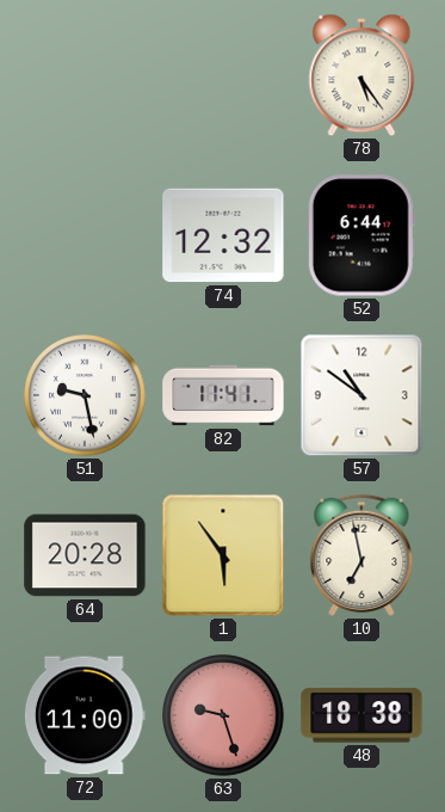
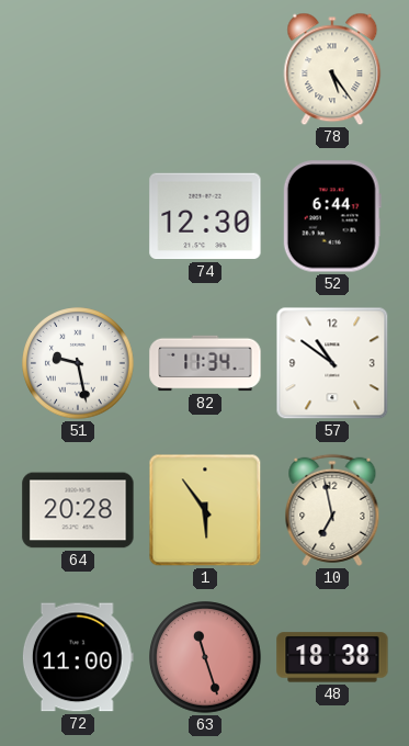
74: 12:32 -> 12:30
82: 11:41 -> 11:34
63: 9:27 -> 11:27
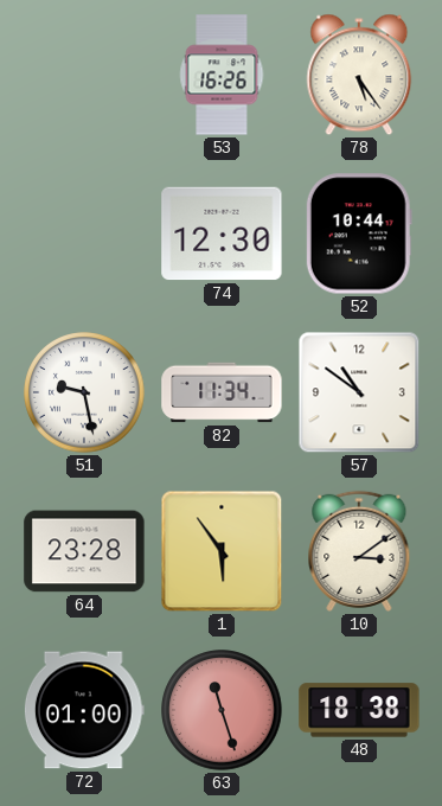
53: none -> 16:26
52: 6:44 -> 10:44
64: 20:28 -> 23:28
10: 6:58 -> 3:09
72: 11:00 -> 01:00
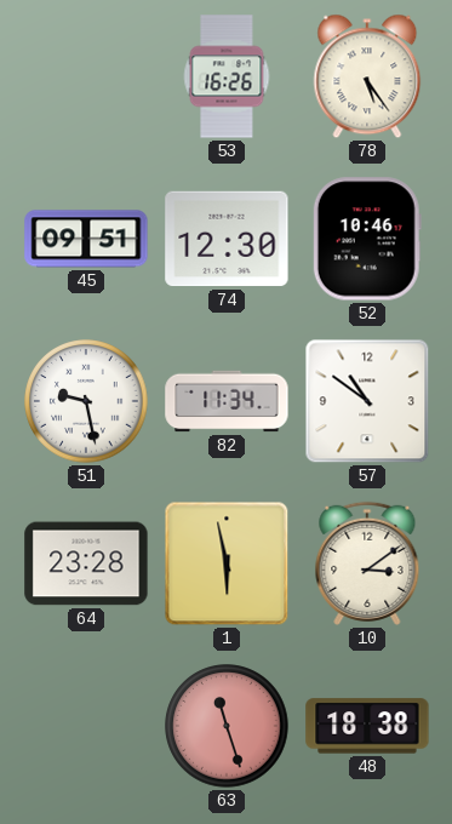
45: none -> 09:51
52: 10:44 -> 10:46
1: 5:54 -> 5:58
72: 01:00 -> none
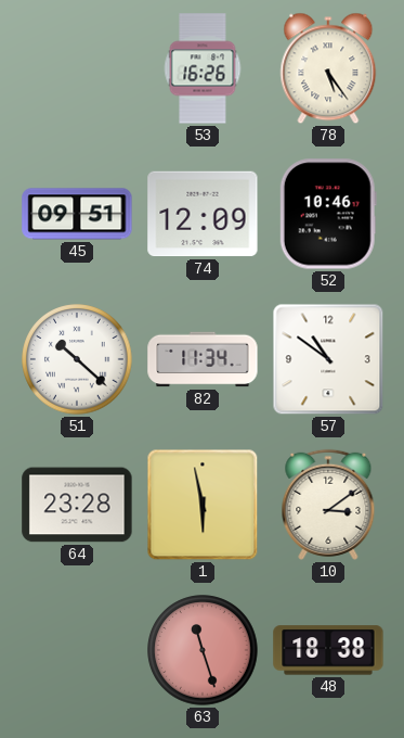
74: 12:30 -> 12:09
51: 9:28 -> 10:22
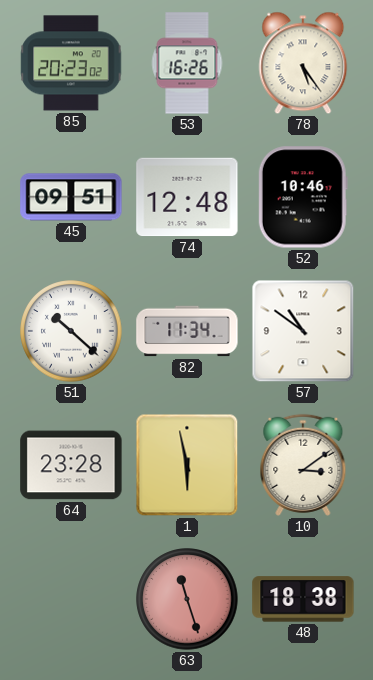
85: none -> 20:23
74: 12:09 -> 12:48
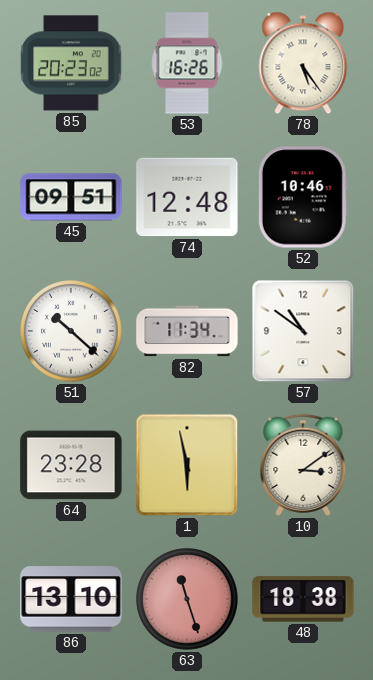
86: none -> 13:10
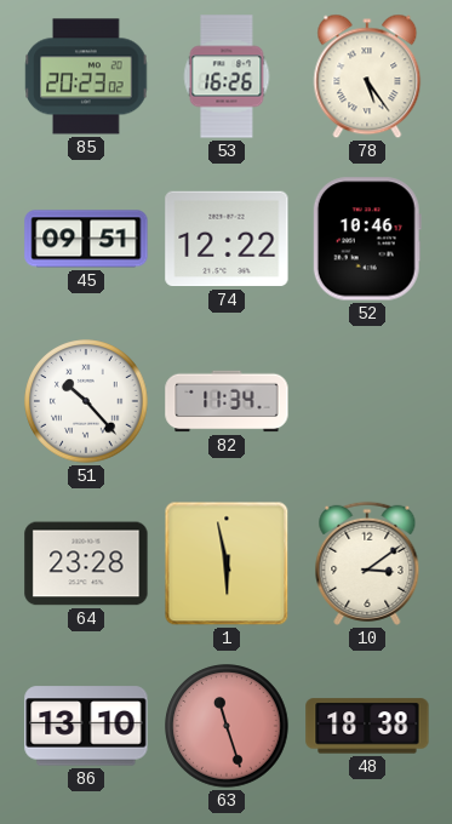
74: 12:48 -> 12:22
51: 10:22 -> 10:23
57: 10:51 -> none
